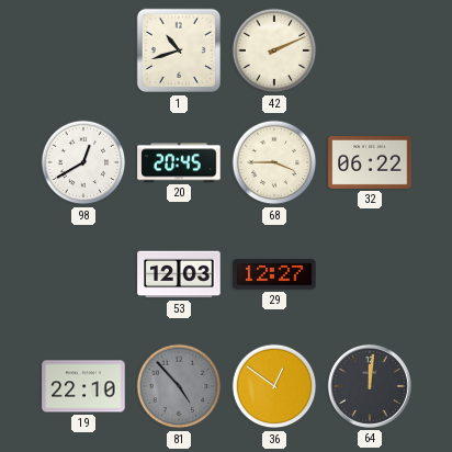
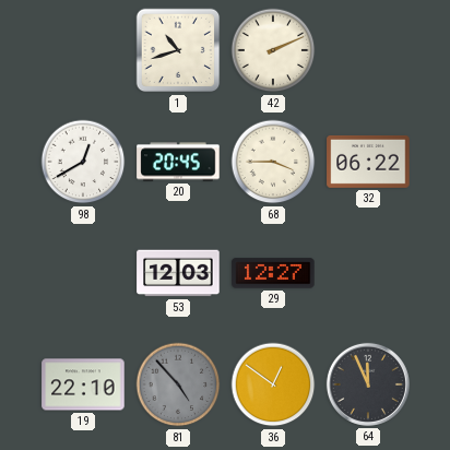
64: 12:01 -> 11:56
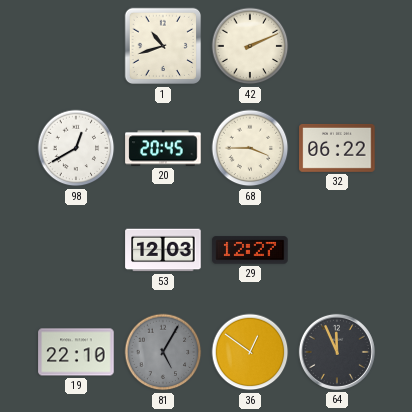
81: 4:53 -> 5:05
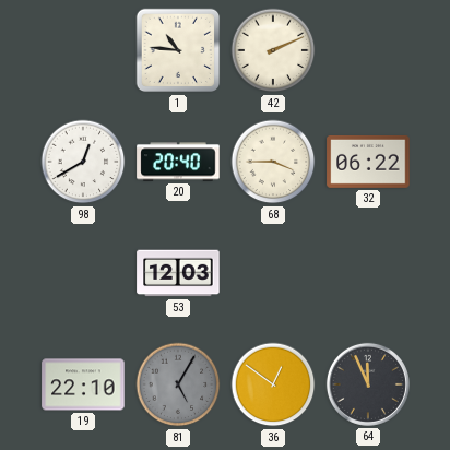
1: 10:42 -> 10:46
20: 20:45 -> 20:40
29: 12:27 -> none
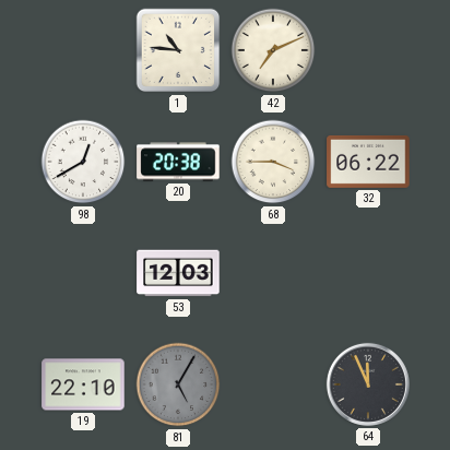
42: 2:11 -> 7:11
20: 20:40 -> 20:38
36: 12:51 -> none
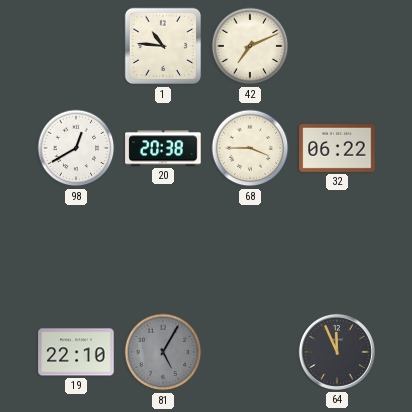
53: 12:03 -> none
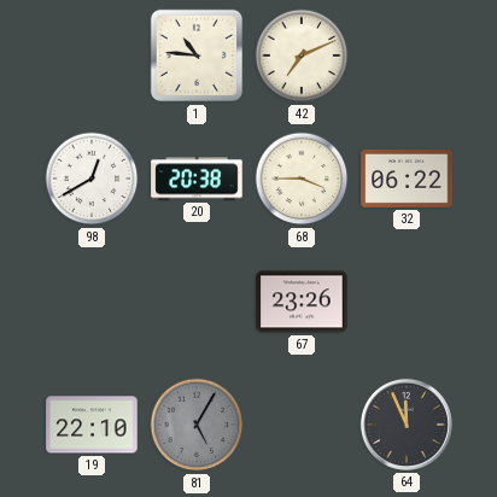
67: none -> 23:26
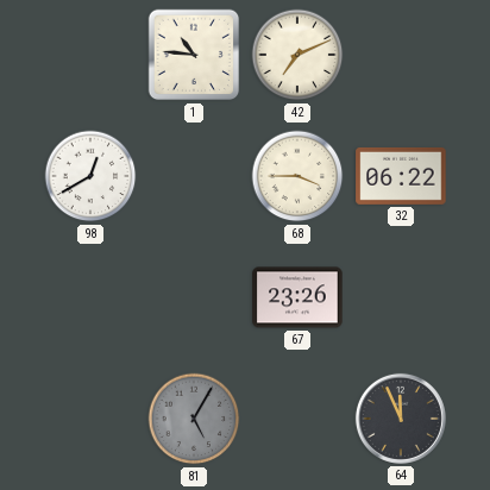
20: 20:38 -> none
19: 22:10 -> none
